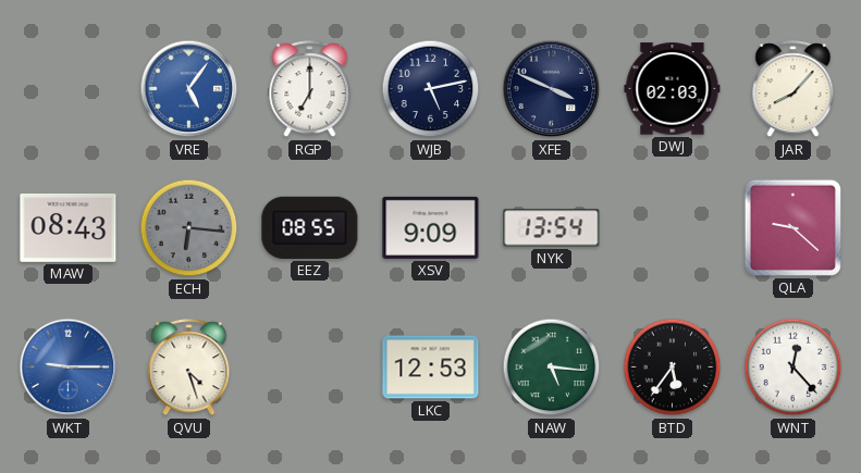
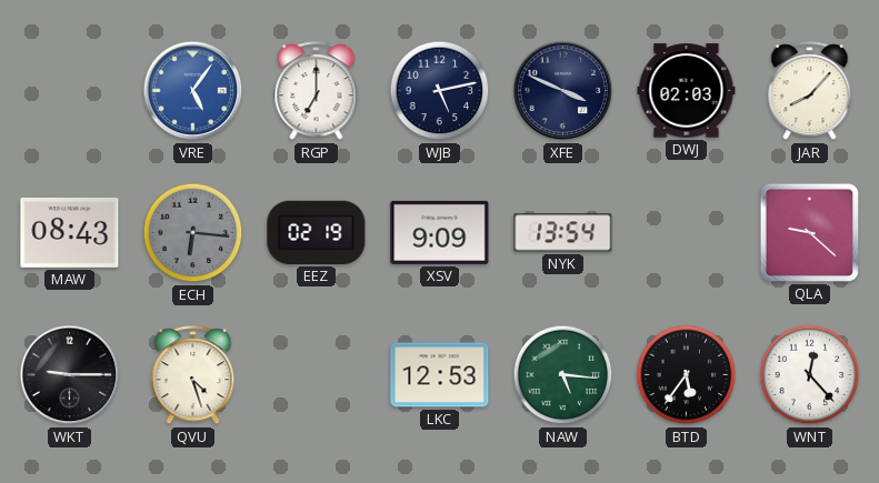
EEZ: 08:55 -> 02:19
WKT dial: blue -> black
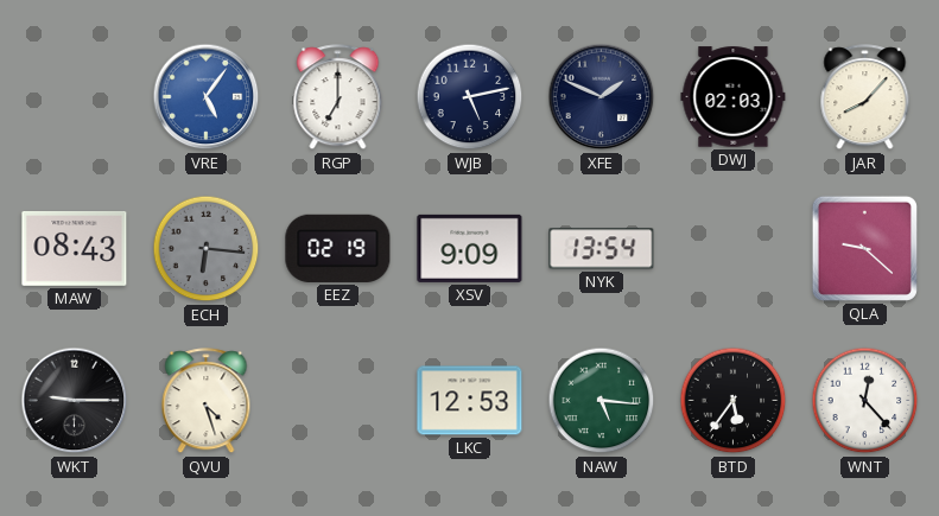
XFE: 3:49 -> 1:49
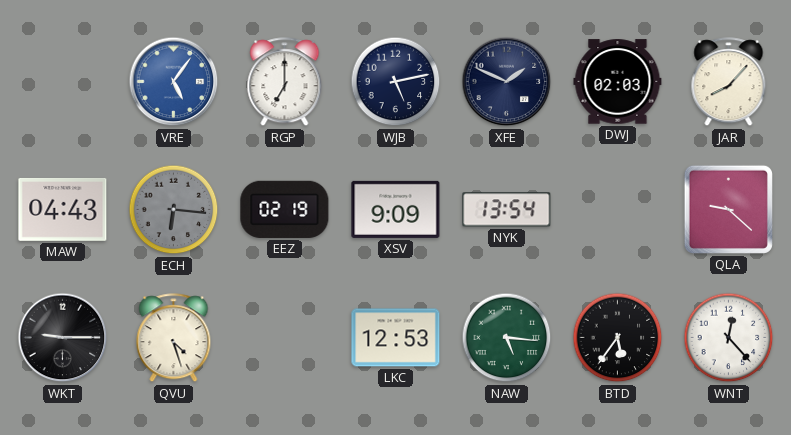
MAW: 08:43 -> 04:43
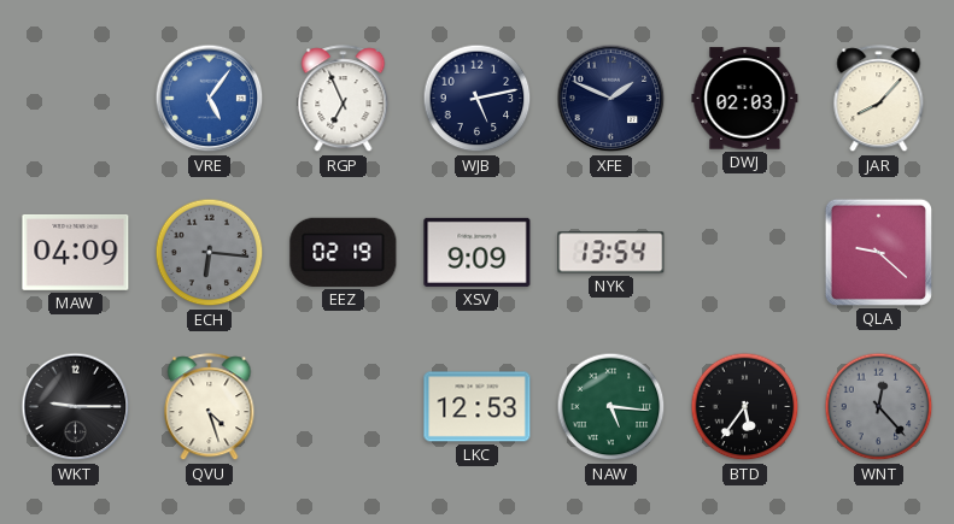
RGP: 7:00 -> 6:56
MAW: 04:43 -> 04:09
WNT dial: white -> grey
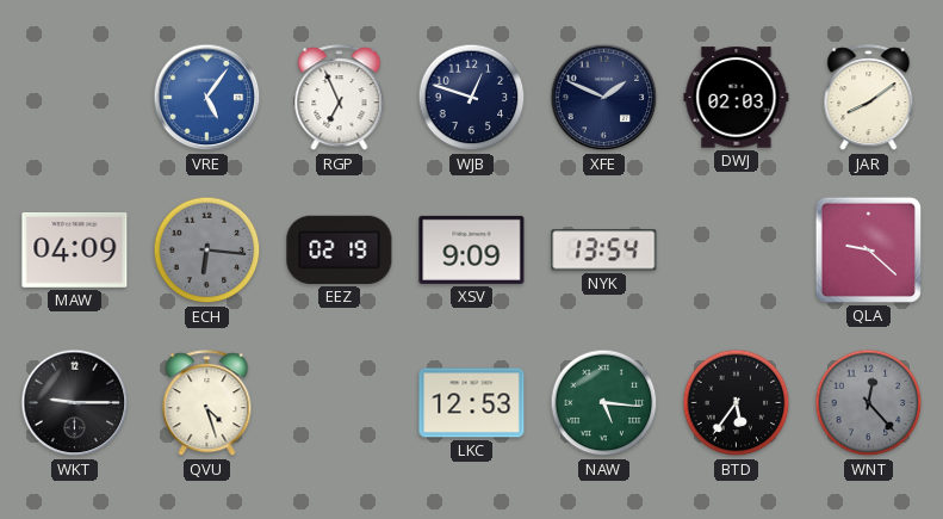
WJB: 5:13 -> 12:48
JAR: 8:07 -> 8:09
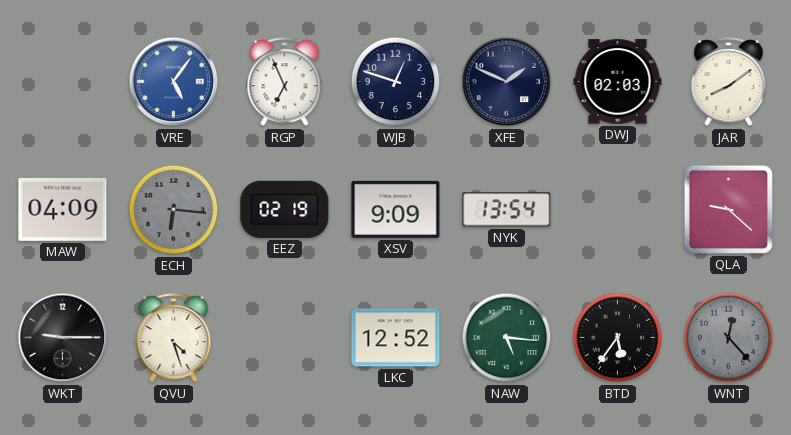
LKC: 12:53 -> 12:52
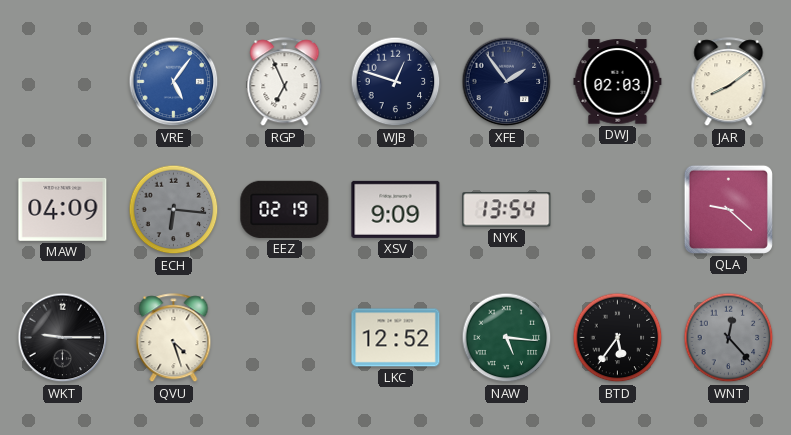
XFE: 1:49 -> 1:54
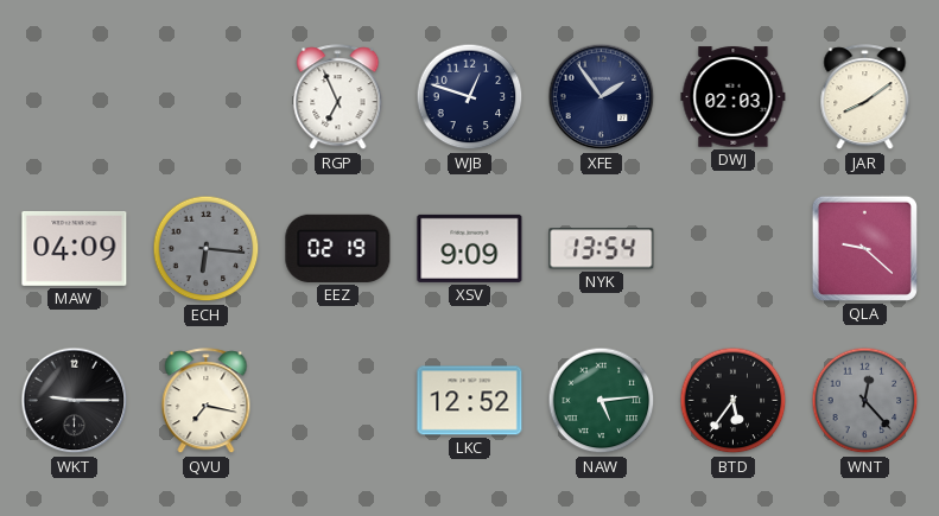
VRE: 5:06 -> none
QVU: 4:27 -> 7:17
NAW: 5:16 -> 5:14
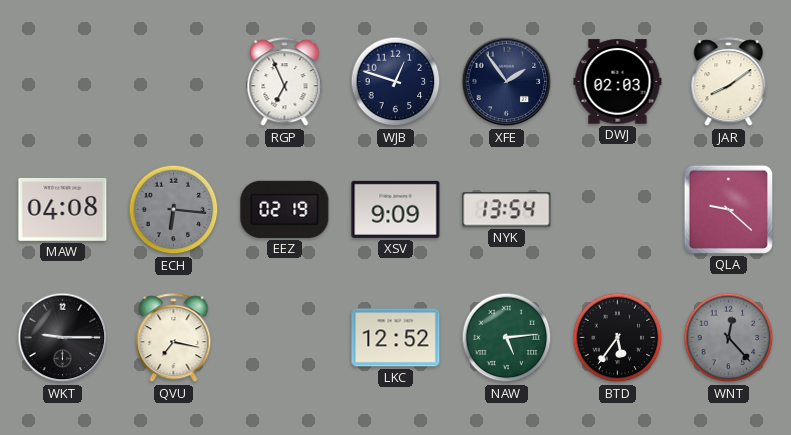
MAW: 04:09 -> 04:08
